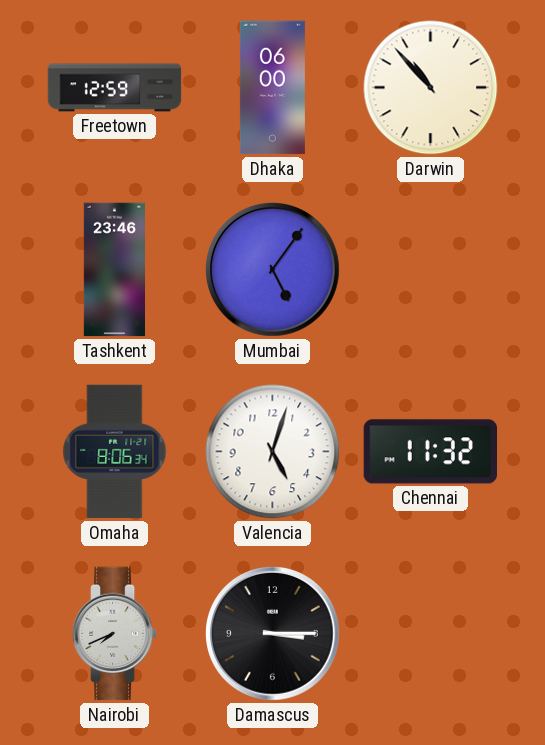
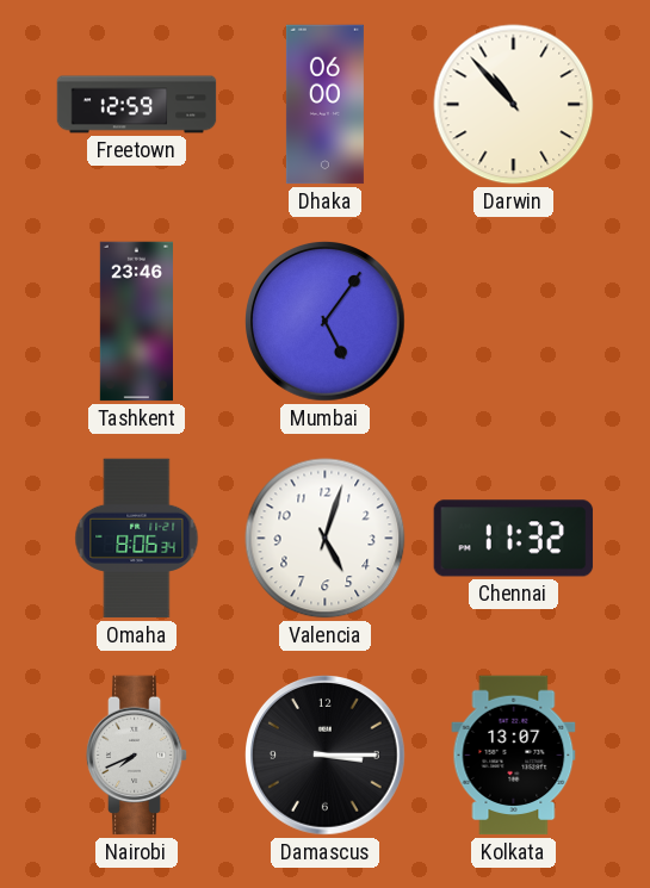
Kolkata: none -> 13:07
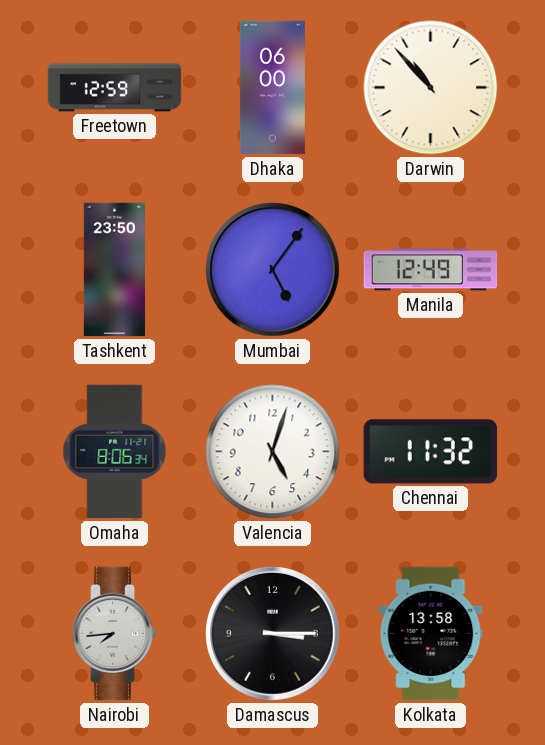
Tashkent: 23:46 -> 23:50
Manila: none -> 12:49
Nairobi: 7:41 -> 7:44
Kolkata: 13:07 -> 13:58
